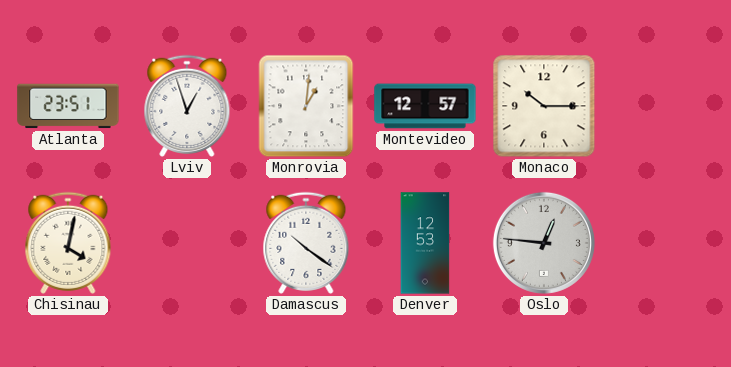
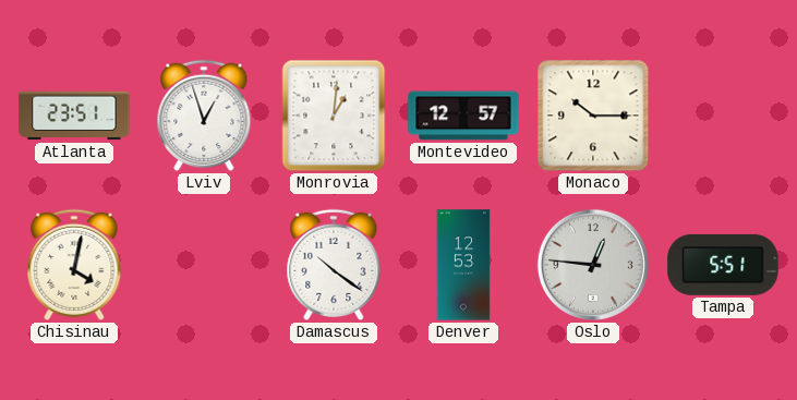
Tampa: none -> 5:51
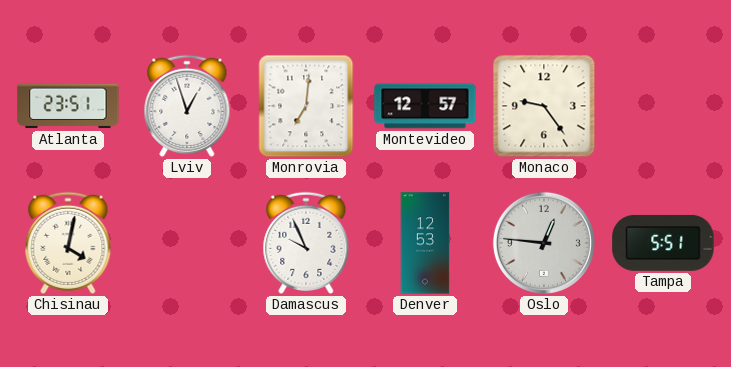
Monrovia: 1:01 -> 7:01
Monaco: 10:15 -> 9:24
Damascus: 10:21 -> 9:56
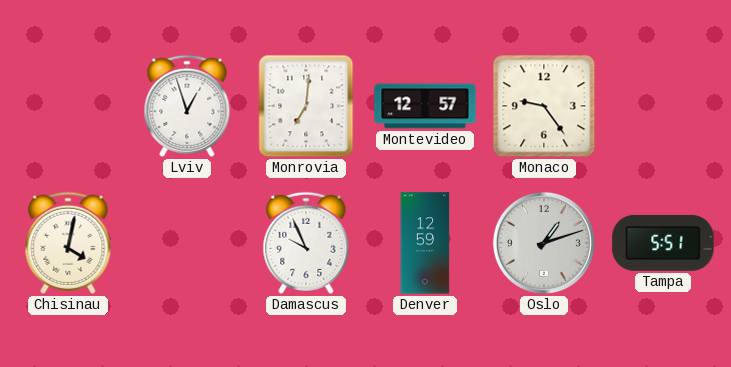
Atlanta: 23:51 -> none
Denver: 12:53 -> 12:59
Oslo: 12:46 -> 1:12
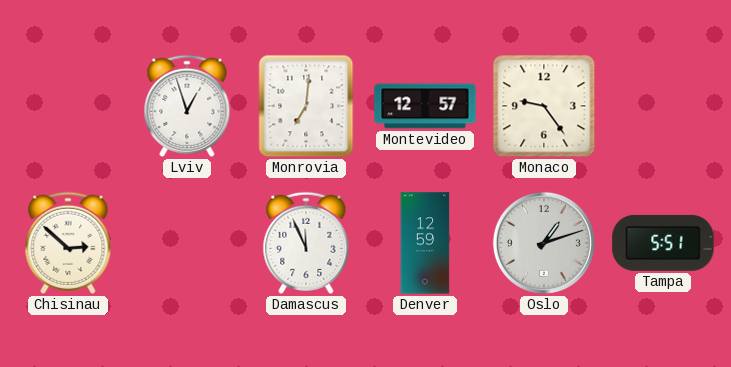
Chisinau: 4:02 -> 2:52
Damascus: 9:56 -> 11:56
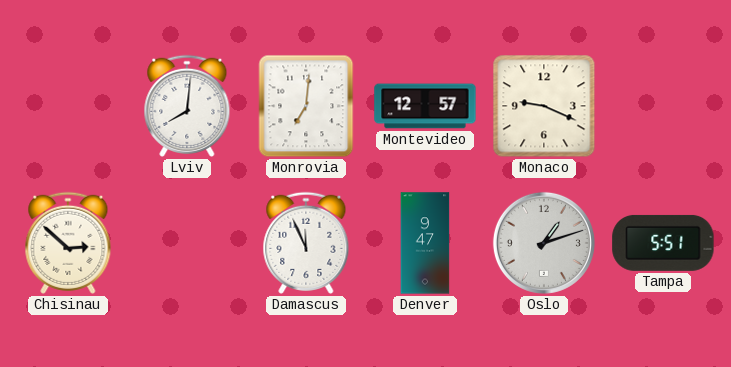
Lviv: 12:57 -> 8:01
Monaco: 9:24 -> 9:19
Denver: 12:59 -> 9:47
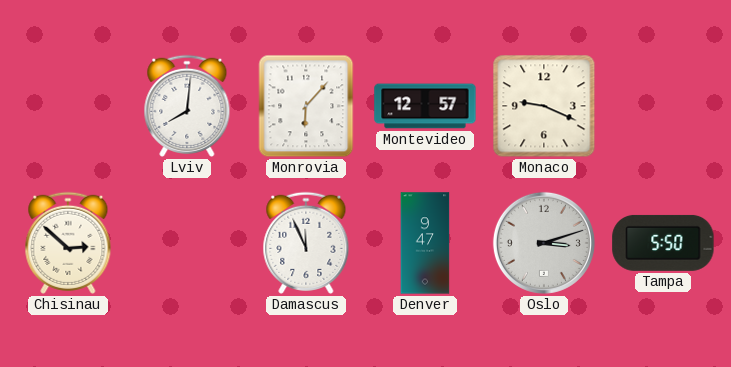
Monrovia: 7:01 -> 6:07
Oslo: 1:12 -> 3:12
Tampa: 5:51 -> 5:50
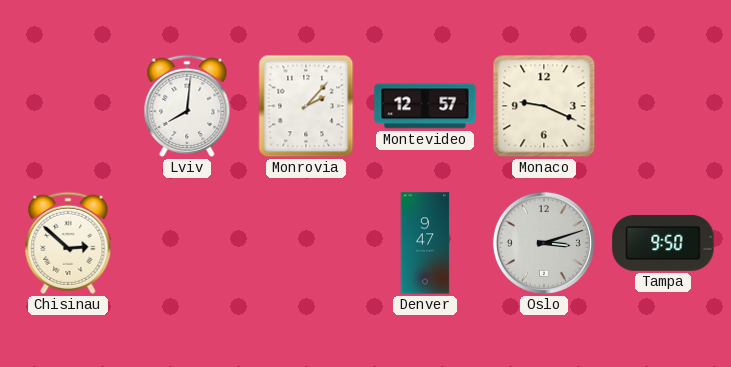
Monrovia: 6:07 -> 2:07
Damascus: 11:56 -> none
Tampa: 5:50 -> 9:50
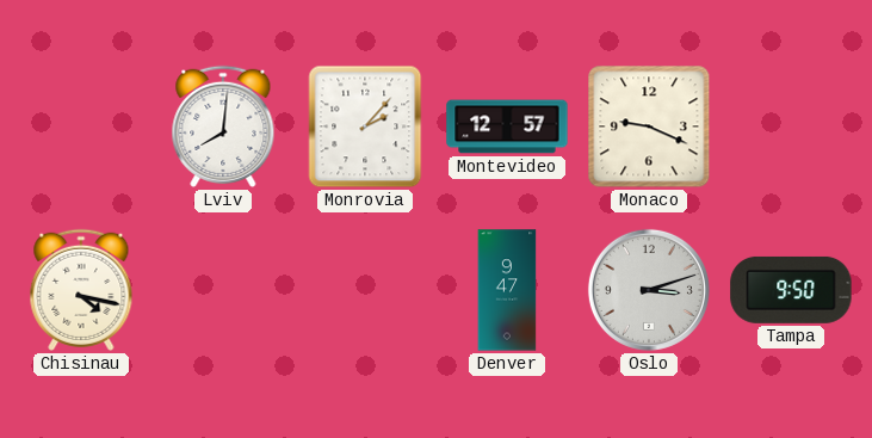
Chisinau: 2:52 -> 4:17
